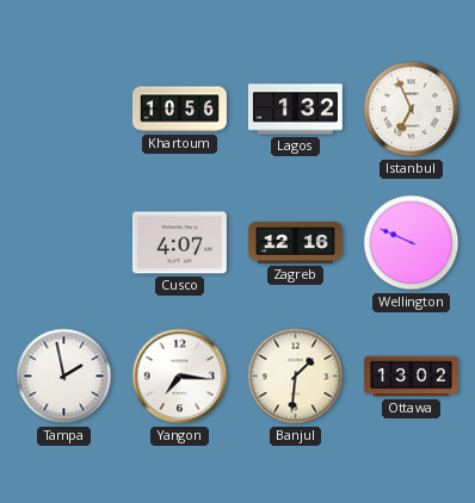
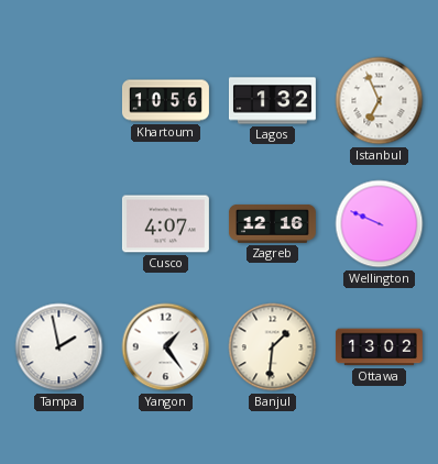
Yangon: 7:16 -> 1:24
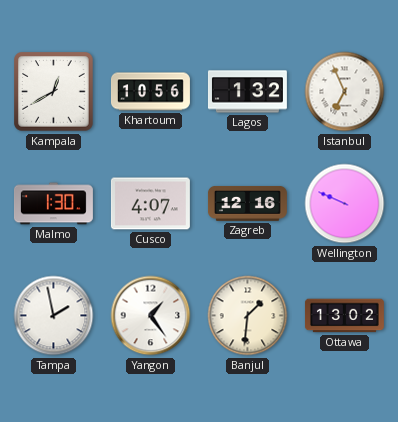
Kampala: none -> 12:40
Malmo: none -> 1:30
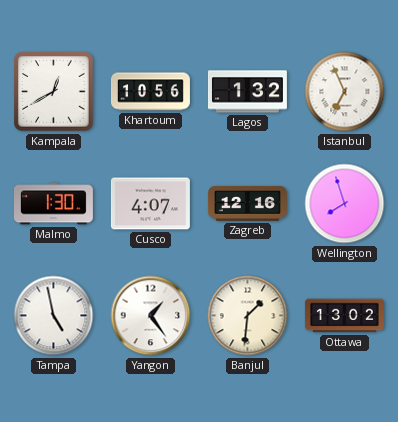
Wellington: 9:49 -> 7:57
Tampa: 1:58 -> 4:58
